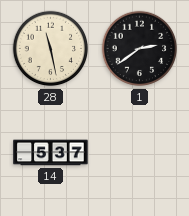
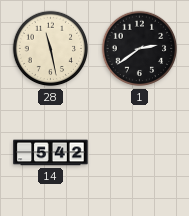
14: 5:37 -> 5:42
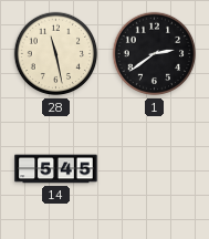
14: 5:42 -> 5:45
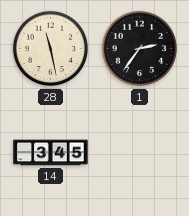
1: 2:39 -> 2:36
14: 5:45 -> 3:45
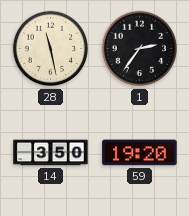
14: 3:45 -> 3:50
59: none -> 19:20
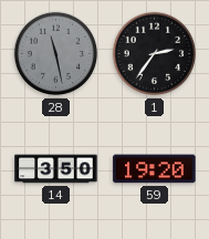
28 dial: cream -> grey
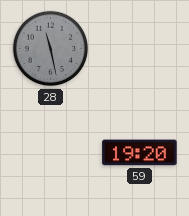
1: 2:36 -> none
14: 3:50 -> none
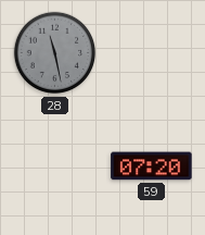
59: 19:20 -> 07:20
